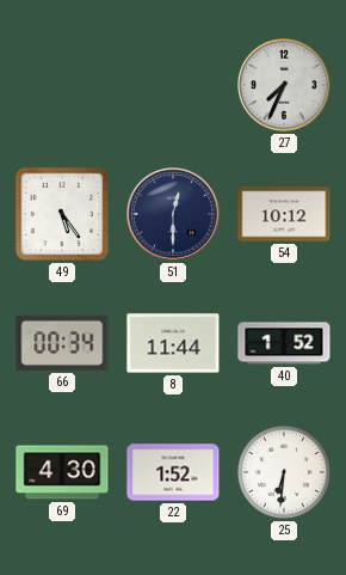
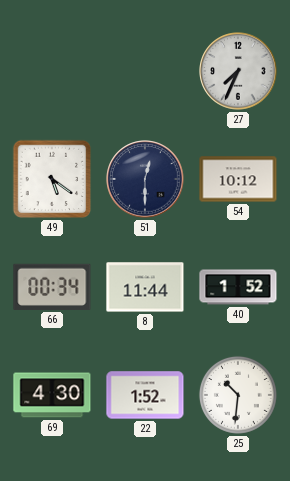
49: 5:24 -> 5:21
25: 6:31 -> 10:31
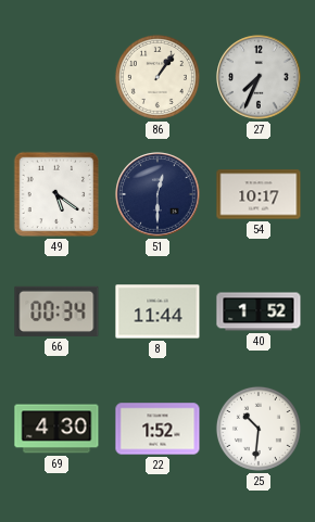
86: none -> 1:06
54: 10:12 -> 10:17
